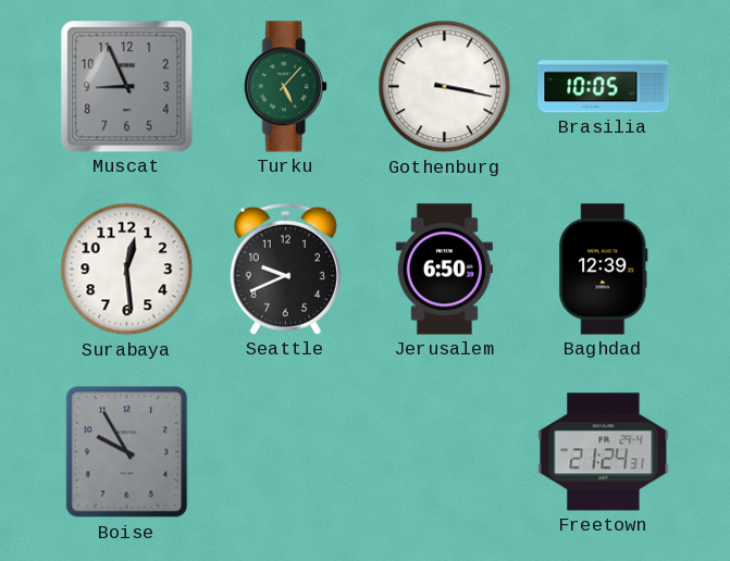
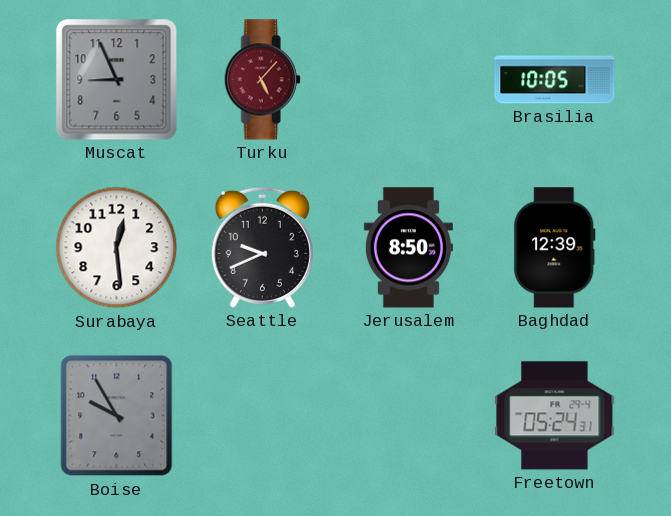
Turku dial: green -> burgundy
Gothenburg: 3:17 -> none
Jerusalem: 6:50 -> 8:50
Freetown: 21:24 -> 05:24
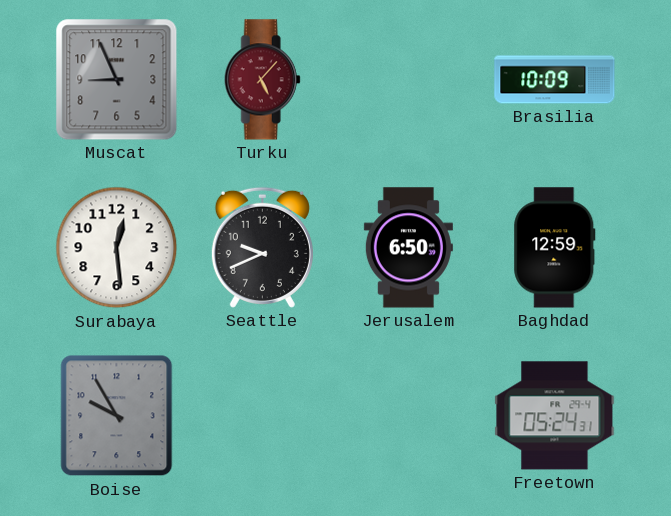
Brasilia: 10:05 -> 10:09
Jerusalem: 8:50 -> 6:50
Baghdad: 12:39 -> 12:59
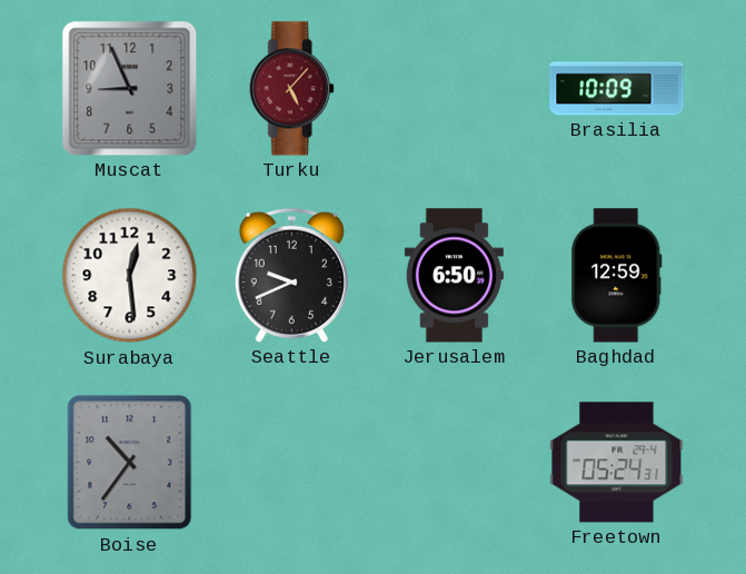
Boise: 9:55 -> 10:36
